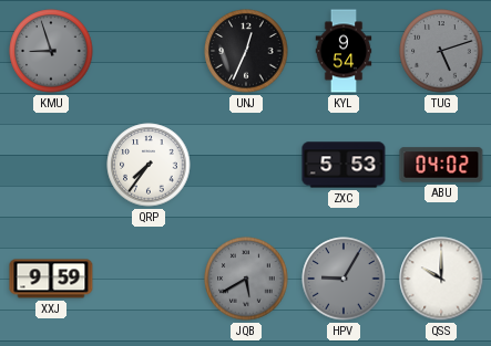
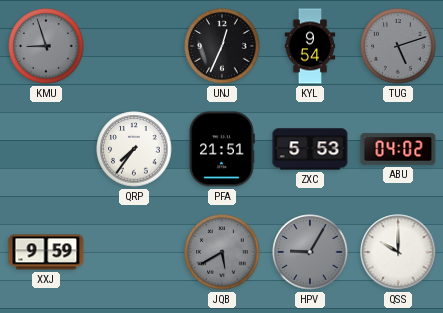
PFA: none -> 21:51
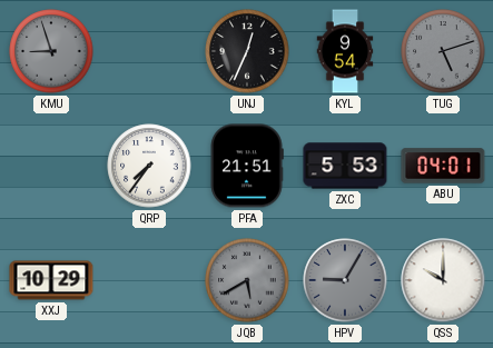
ABU: 04:02 -> 04:01
XXJ: 9:59 -> 10:29
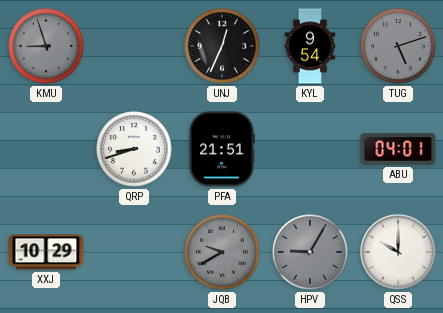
QRP: 7:36 -> 8:42
ZXC: 5:53 -> none
JQB: 5:40 -> 9:40
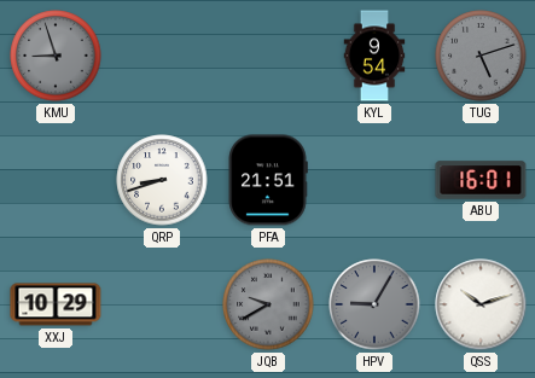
UNJ: 12:34 -> none
ABU: 04:01 -> 16:01
QSS: 10:00 -> 10:12
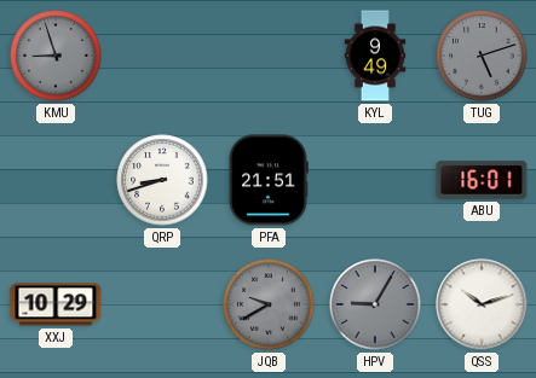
KYL: 9:54 -> 9:49
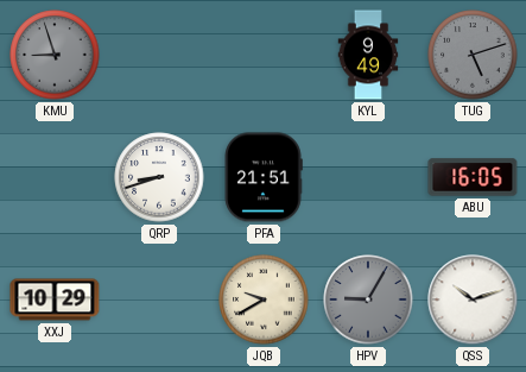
ABU: 16:01 -> 16:05
JQB dial: grey -> cream
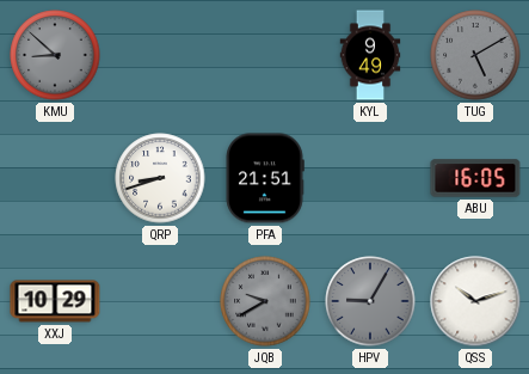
KMU: 8:57 -> 8:52
TUG: 5:12 -> 5:10
JQB dial: cream -> grey
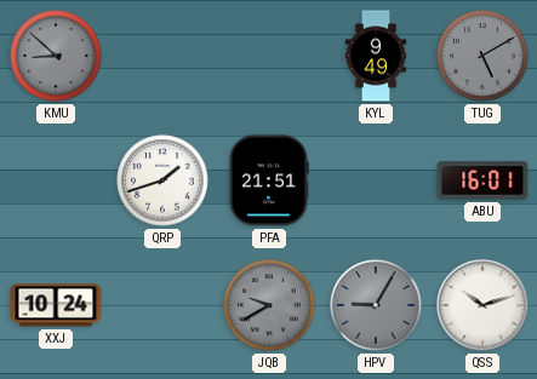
QRP: 8:42 -> 1:42
ABU: 16:05 -> 16:01
XXJ: 10:29 -> 10:24
